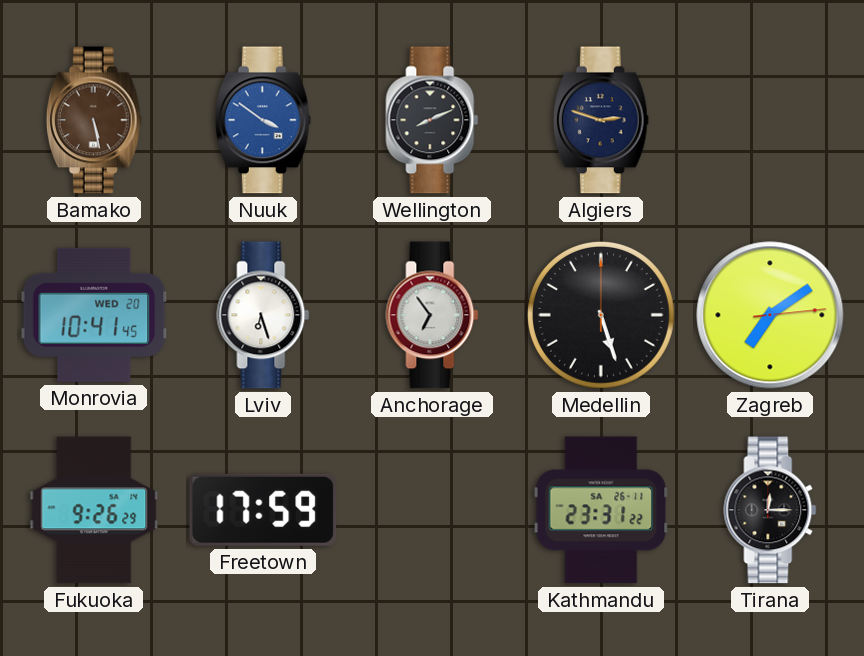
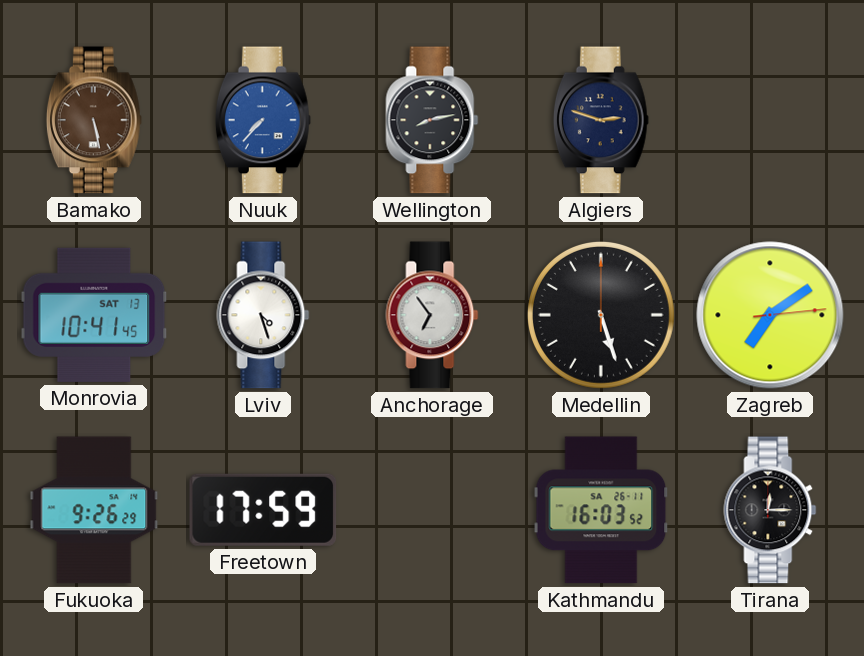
Nuuk: 3:51 -> 7:37
Wellington: 8:11 -> 8:13
Monrovia date: WED 20 -> SAT 13
Lviv: 6:27 -> 4:27
Kathmandu: 23:31 -> 16:03
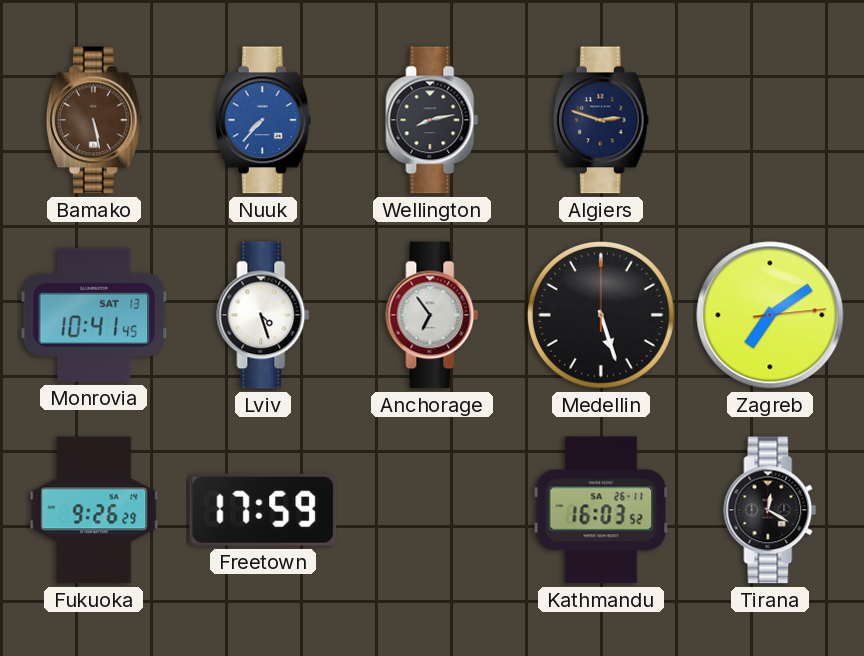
Tirana: 12:15 -> 12:20
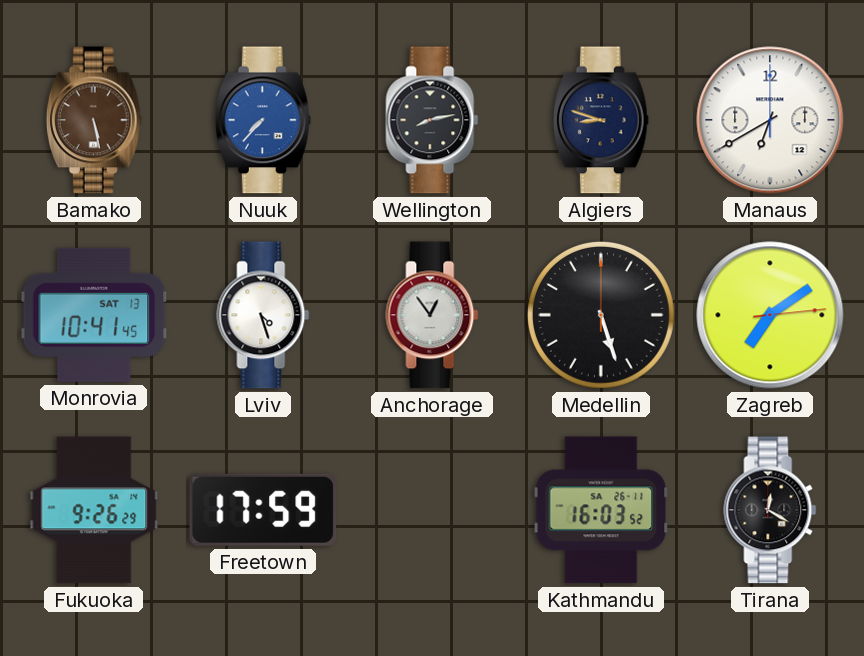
Algiers: 2:48 -> 8:48
Manaus: none -> 6:40
Anchorage: 6:54 -> 12:54
